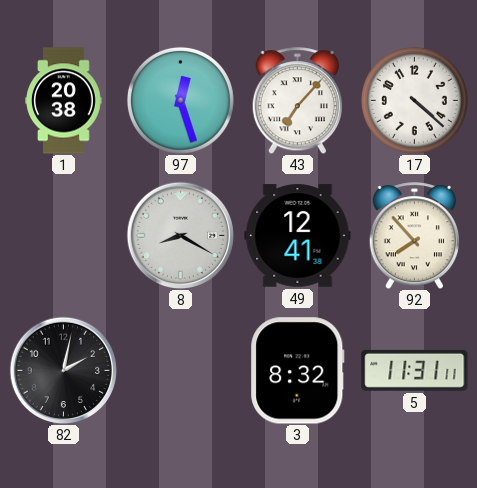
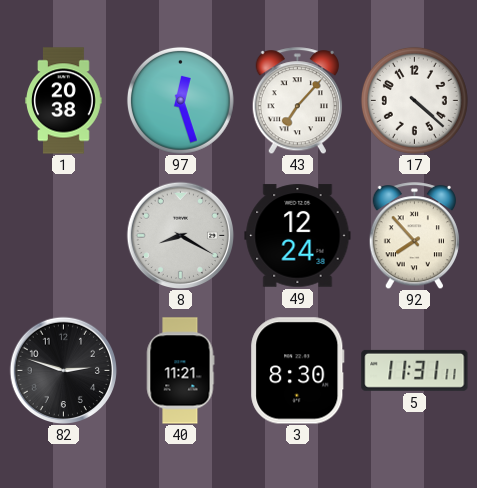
49: 12:41 -> 12:24
82: 2:02 -> 2:48
40: none -> 11:21
3: 8:32 -> 8:30
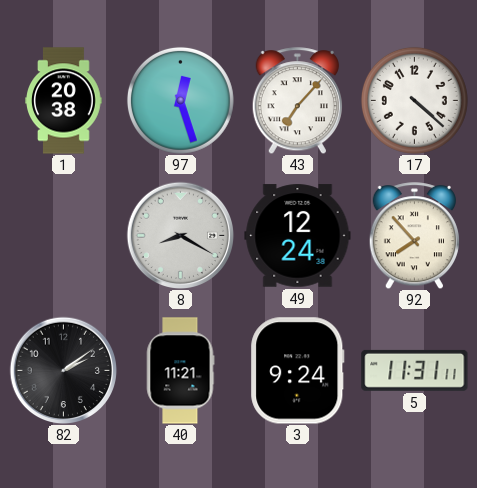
82: 2:48 -> 2:09
3: 8:30 -> 9:24
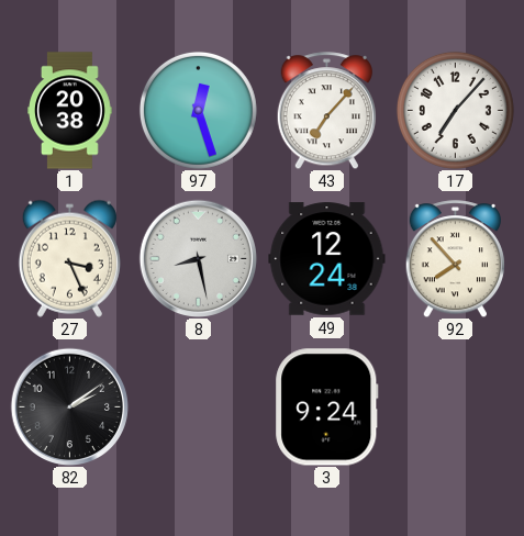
17: 4:22 -> 7:07
27: none -> 3:26
8: 8:20 -> 8:28
40: 11:21 -> none
5: 11:31 -> none
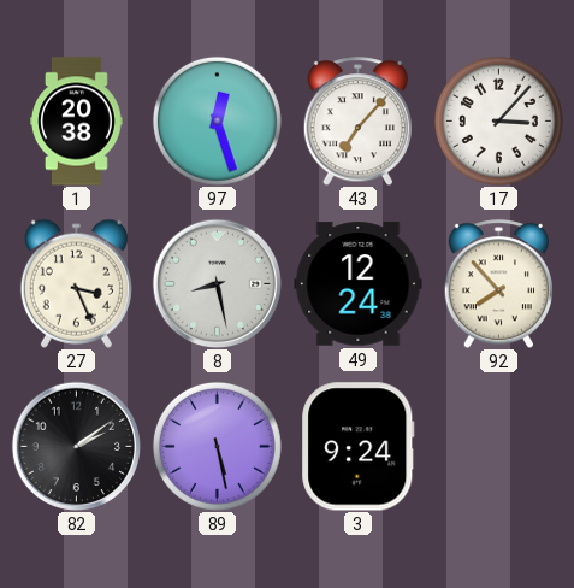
17: 7:07 -> 3:07
89: none -> 5:28
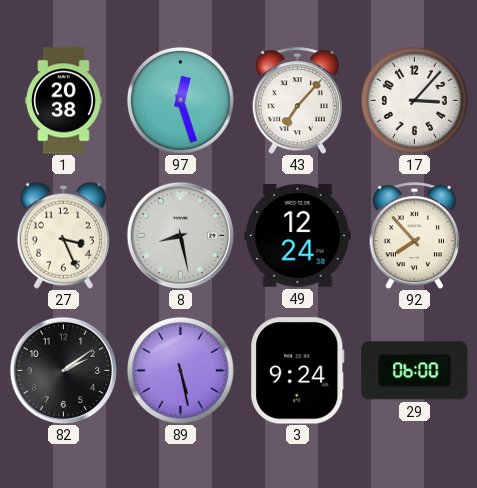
29: none -> 06:00
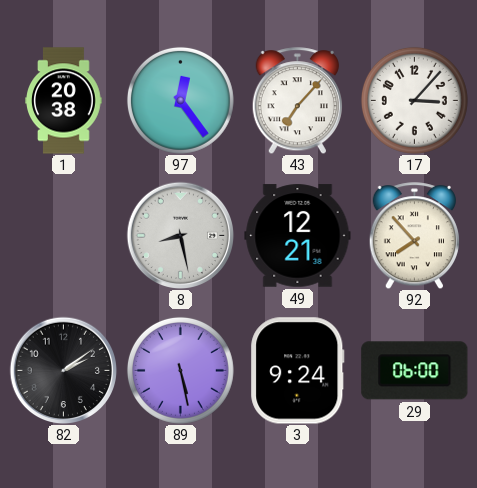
97: 12:27 -> 12:24
27: 3:26 -> none
49: 12:24 -> 12:21
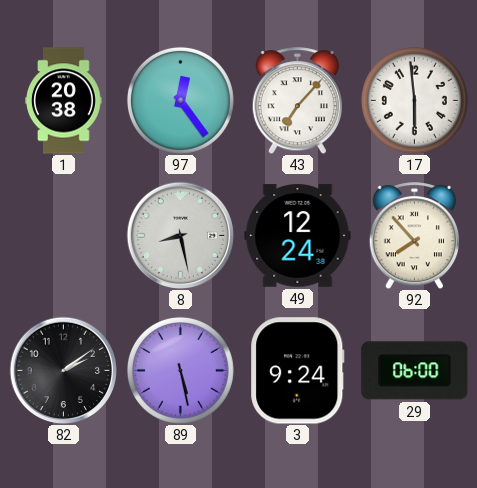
17: 3:07 -> 5:59
49: 12:21 -> 12:24
